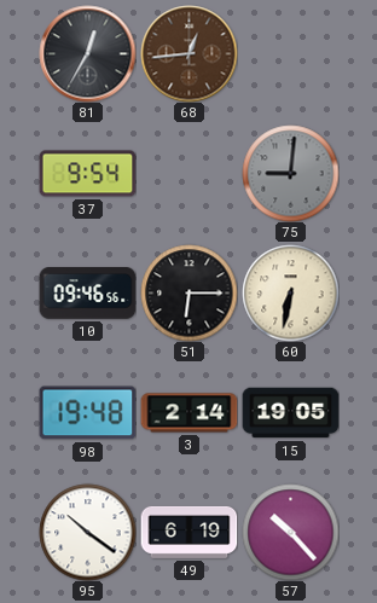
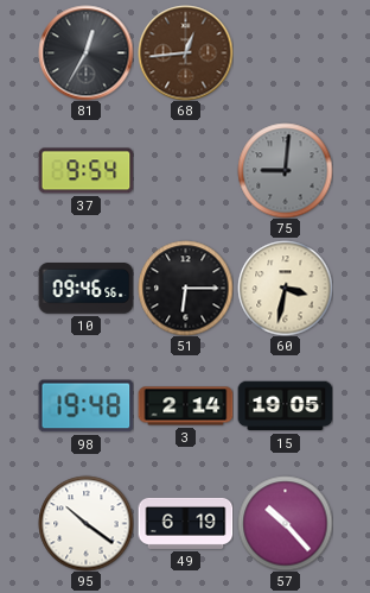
60: 6:32 -> 3:32
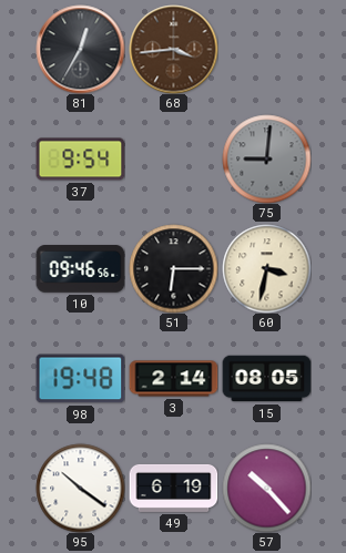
68: 12:44 -> 3:44
15: 19:05 -> 08:05
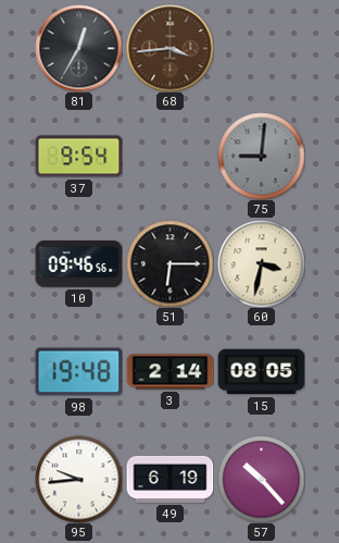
95: 10:21 -> 9:44
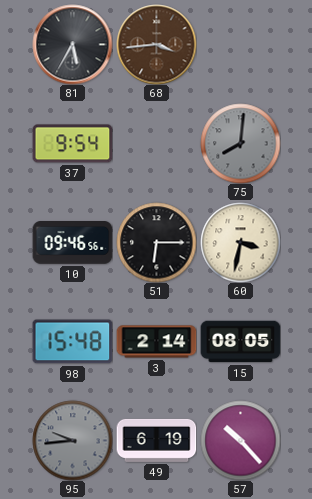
81: 12:35 -> 5:35
75: 9:01 -> 8:01
98: 19:48 -> 15:48
95 dial: white -> grey
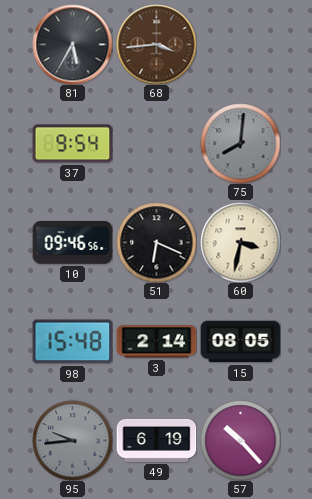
51: 6:15 -> 6:19
